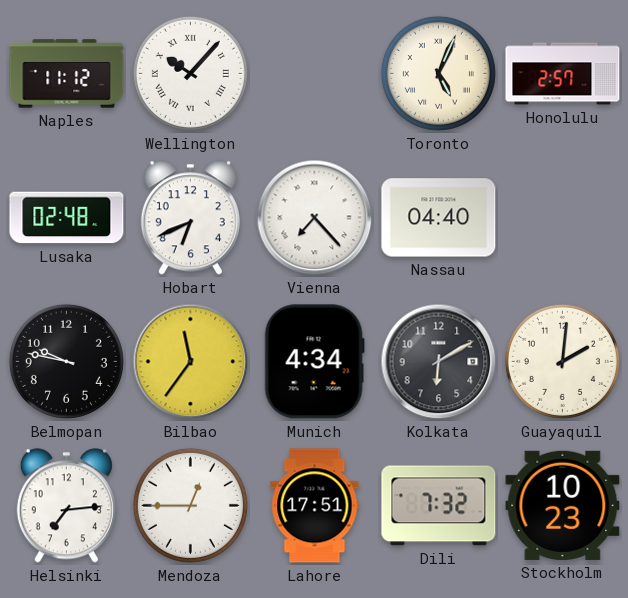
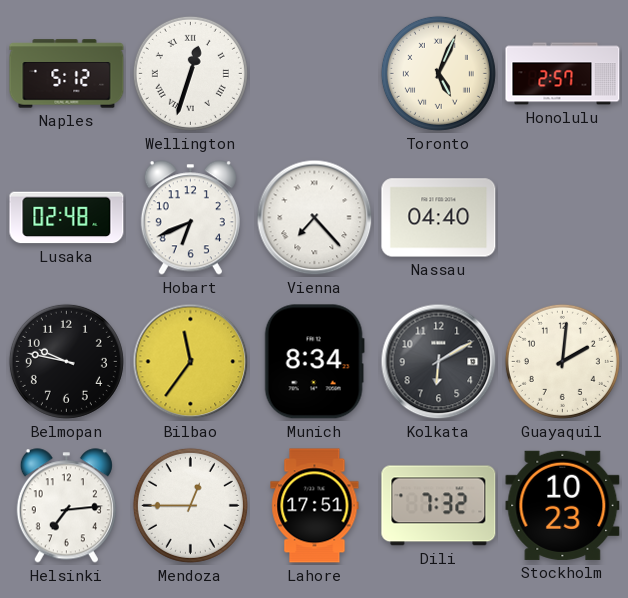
Naples: 11:12 -> 5:12
Wellington: 10:07 -> 12:33
Munich: 4:34 -> 8:34
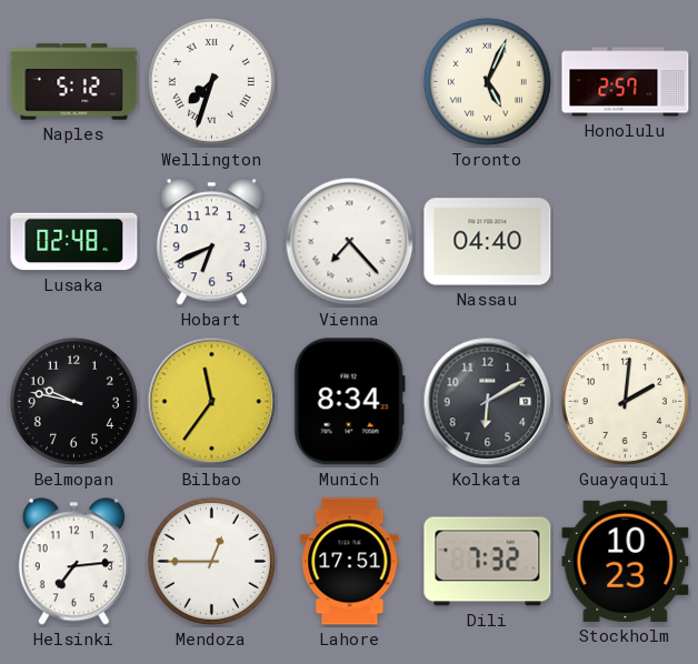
Wellington: 12:33 -> 7:33
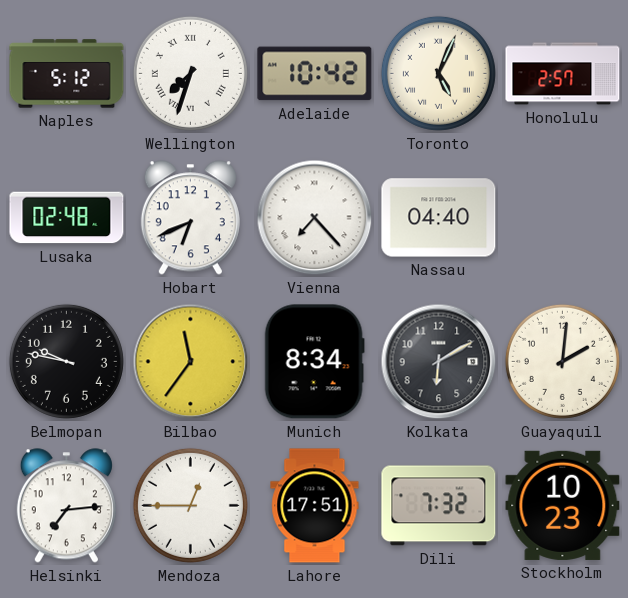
Adelaide: none -> 10:42
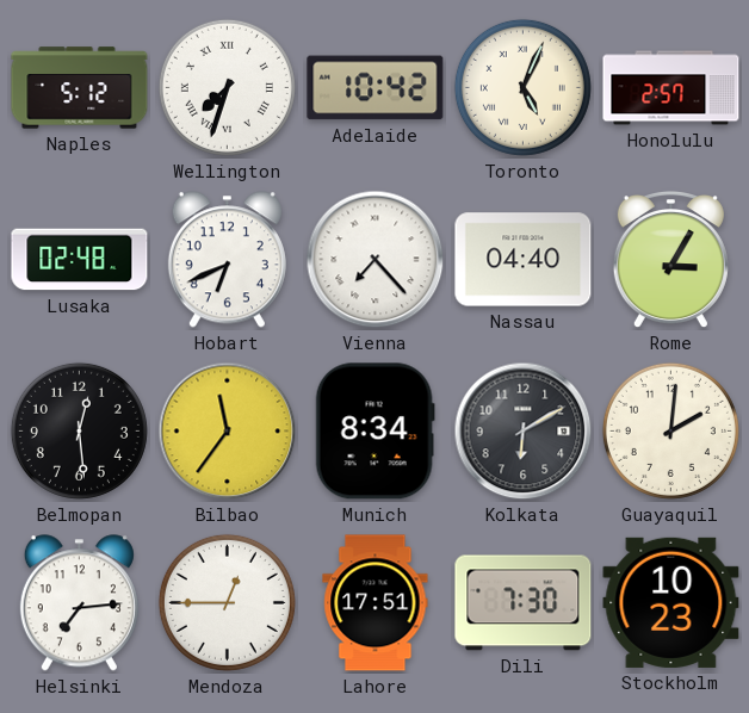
Rome: none -> 3:05
Belmopan: 9:47 -> 12:29
Dili: 7:32 -> 7:30
